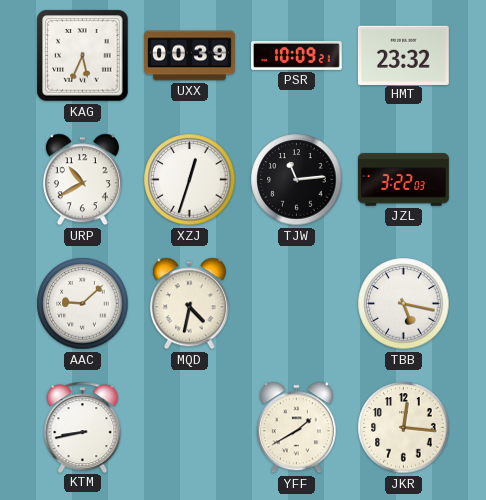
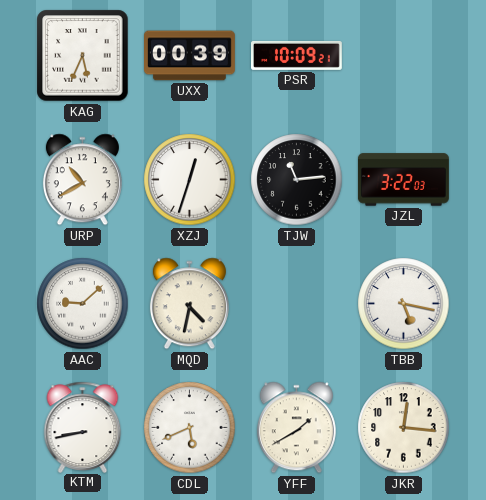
HMT: 23:32 -> none
CDL: none -> 5:41
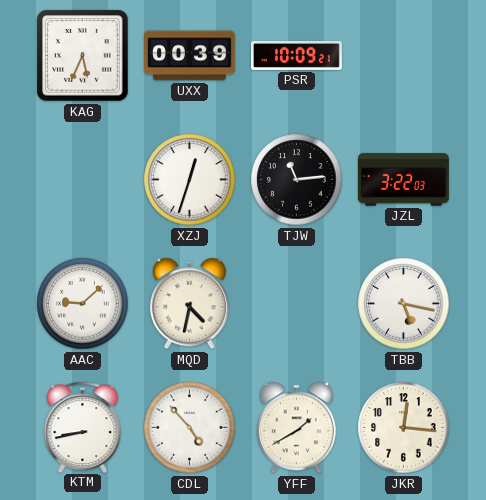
URP: 10:40 -> none
CDL: 5:41 -> 4:53
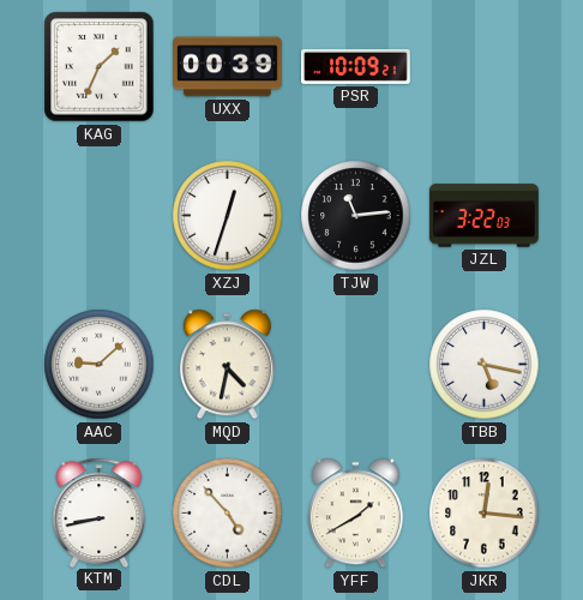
KAG: 5:34 -> 1:34
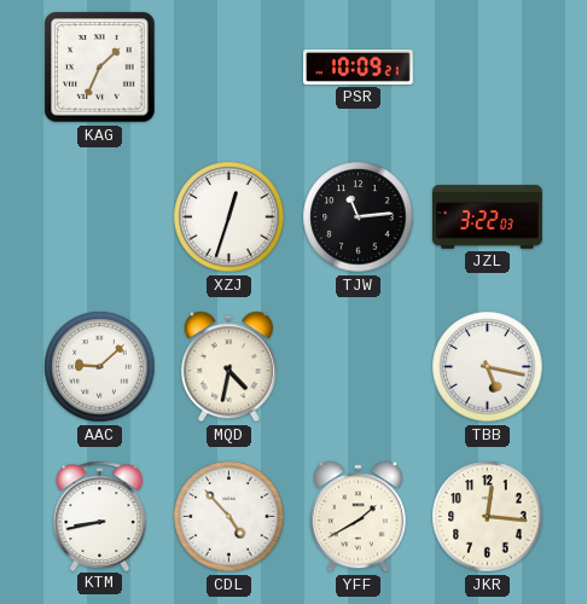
UXX: 00:39 -> none
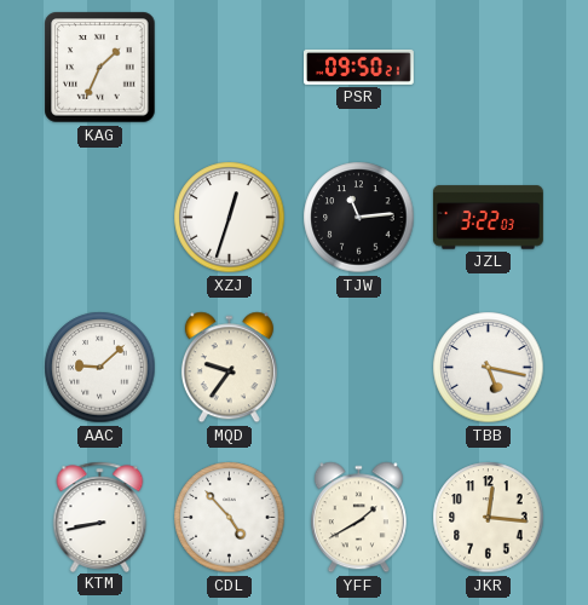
PSR: 10:09 -> 09:50
MQD: 4:32 -> 9:36
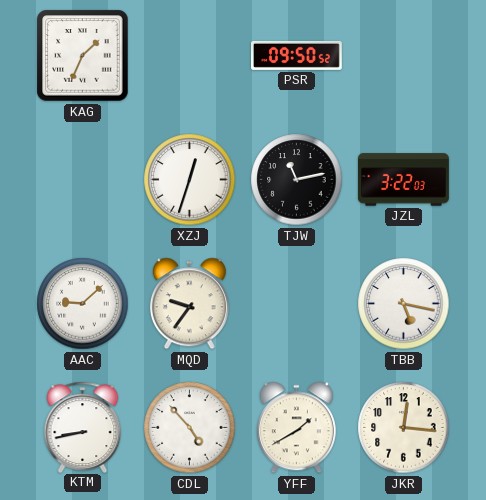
PSR: 09:50:21 -> 09:50:52
TJW: 11:14 -> 11:13
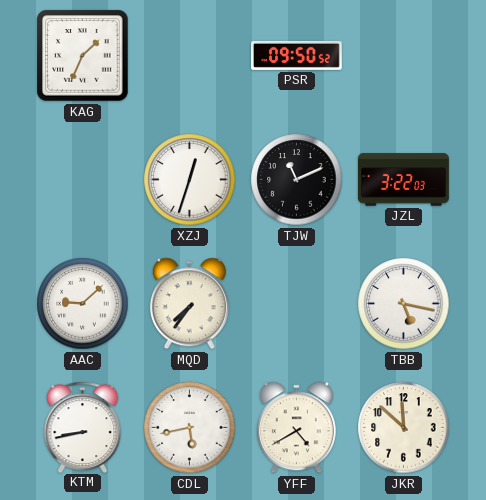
TJW: 11:13 -> 11:11
MQD: 9:36 -> 7:36
CDL: 4:53 -> 5:43
YFF: 1:40 -> 4:40
JKR: 12:16 -> 11:52
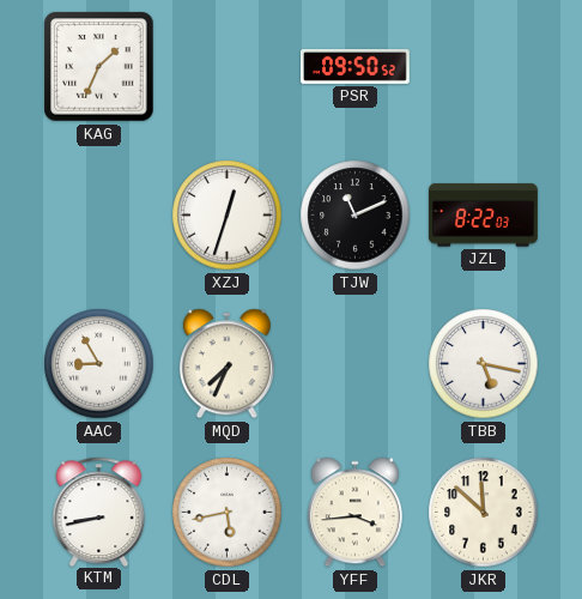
JZL: 3:22 -> 8:22
AAC: 9:08 -> 8:55
MQD: 7:36 -> 7:34
YFF: 4:40 -> 3:44
